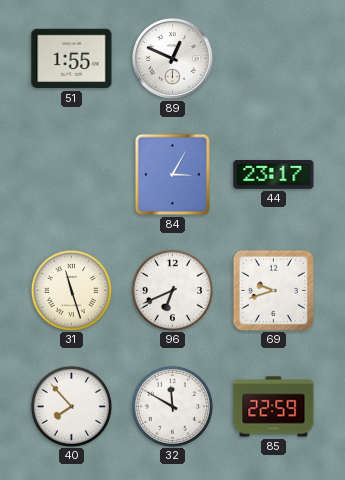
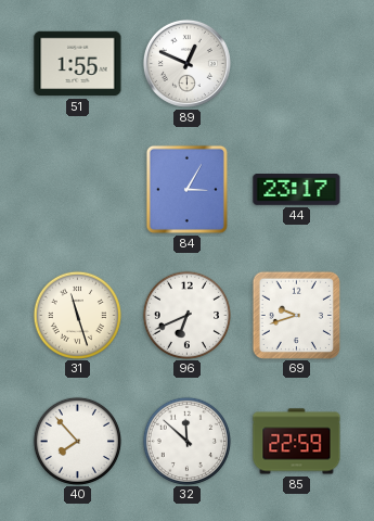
32: 11:50 -> 11:52
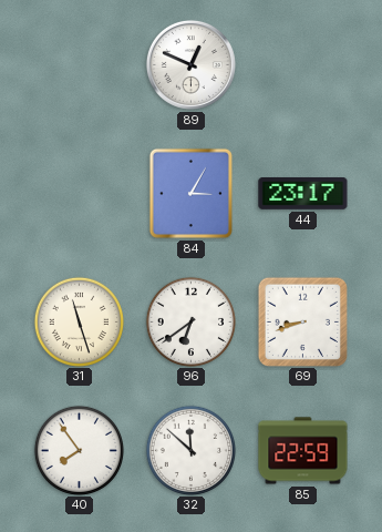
51: 1:55 -> none
96: 6:41 -> 6:39
69: 9:42 -> 8:42
40: 7:53 -> 7:54
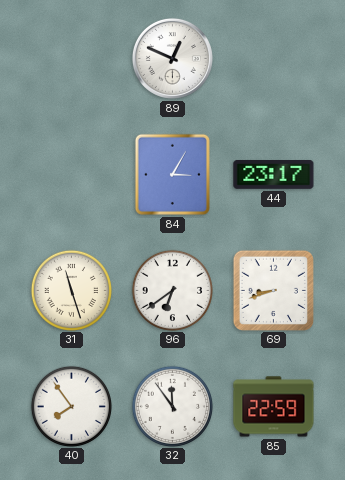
32: 11:52 -> 11:54
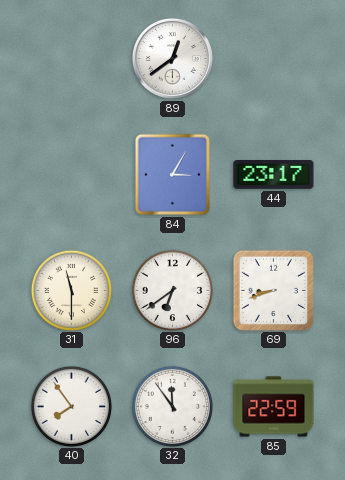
89: 12:49 -> 12:39
31: 11:27 -> 11:30
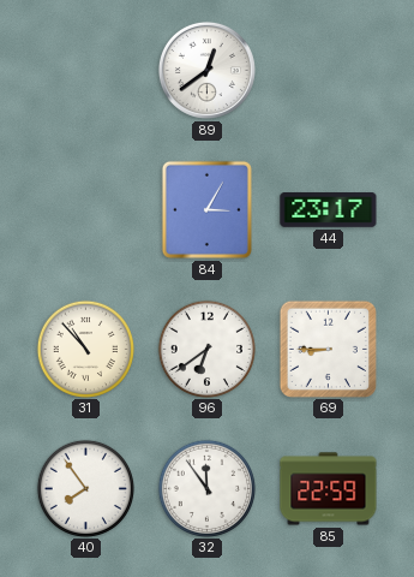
31: 11:30 -> 10:53
69: 8:42 -> 8:45
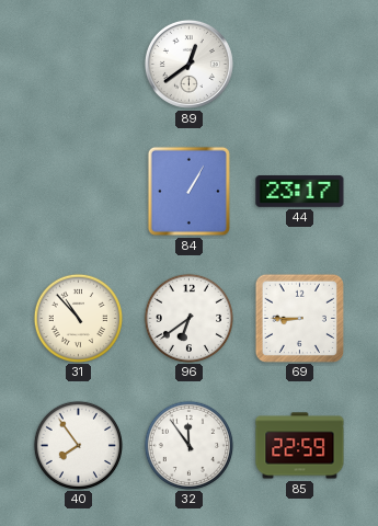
84: 3:05 -> 1:05
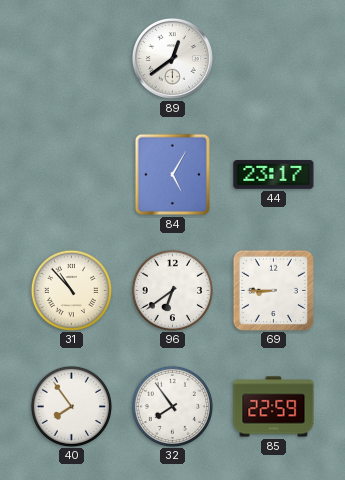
84: 1:05 -> 5:05
32: 11:54 -> 7:54
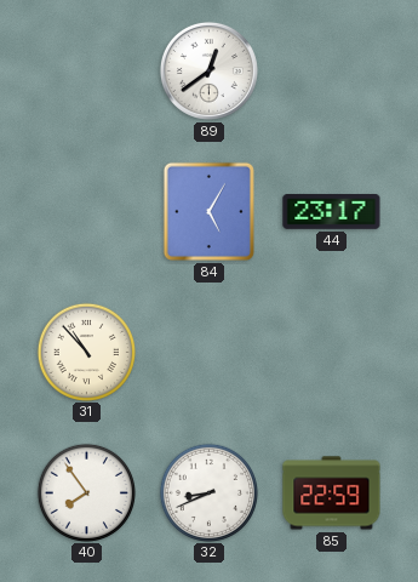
96: 6:39 -> none
69: 8:45 -> none
32: 7:54 -> 8:41
